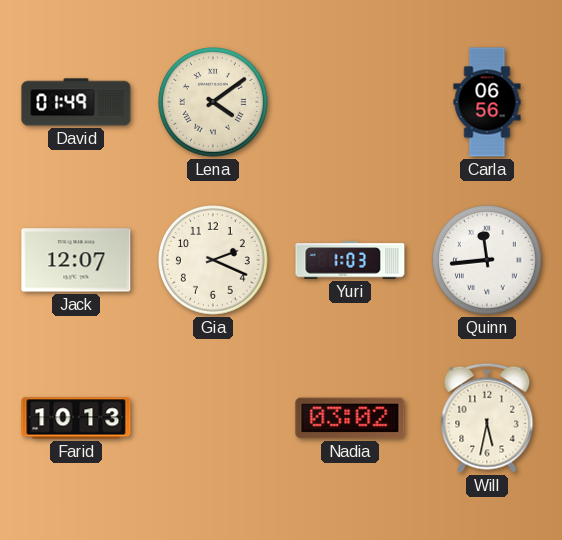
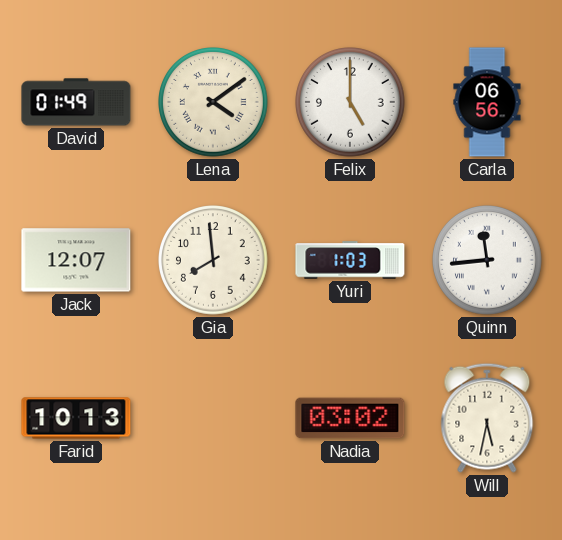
Felix: none -> 5:00
Gia: 2:19 -> 7:59
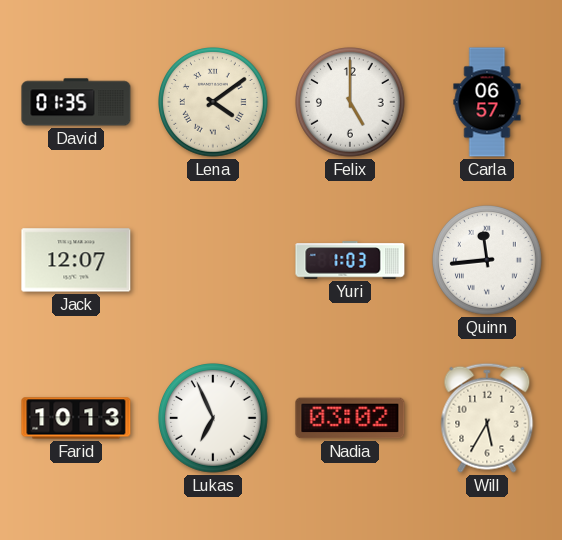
David: 01:49 -> 01:35
Carla: 06:56 -> 06:57
Gia: 7:59 -> none
Lukas: none -> 6:56
Will: 5:32 -> 5:35
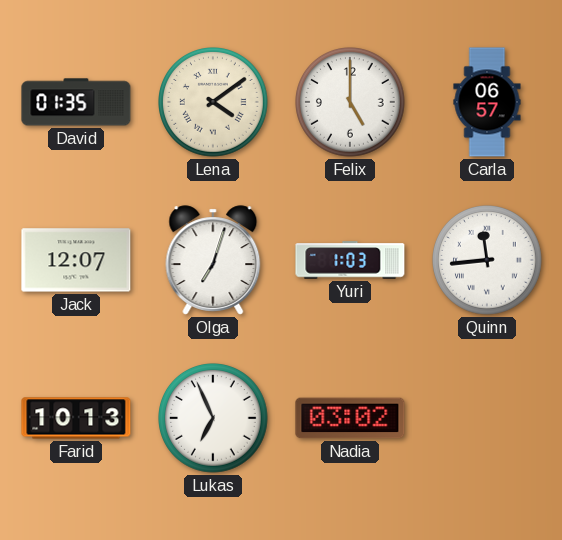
Olga: none -> 7:03
Will: 5:35 -> none
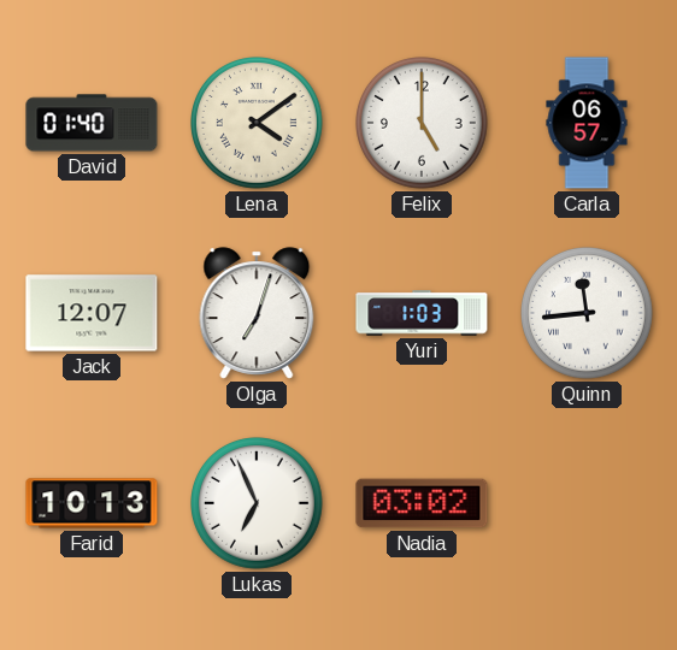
David: 01:35 -> 01:40
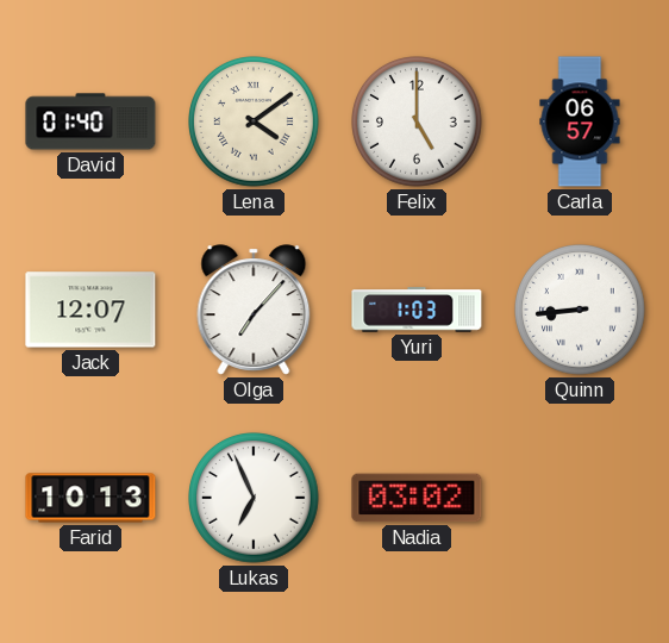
Olga: 7:03 -> 7:07
Quinn: 11:44 -> 8:44
